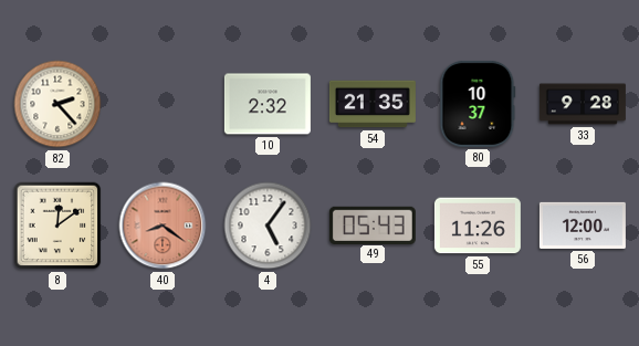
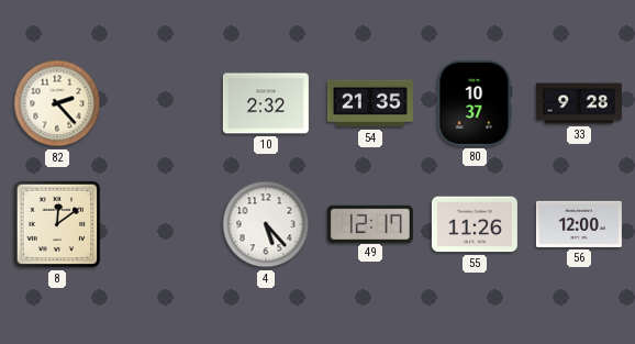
40: 8:21 -> none
4: 5:06 -> 5:23
49: 05:43 -> 12:17
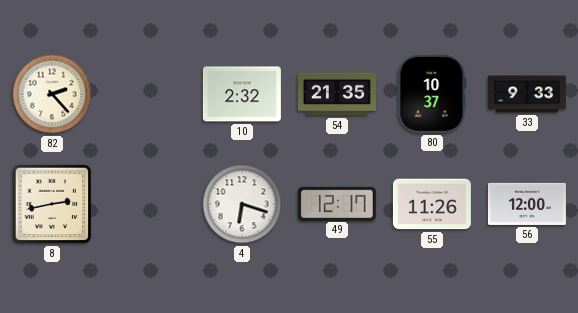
33: 9:28 -> 9:33
8: 12:09 -> 2:43
4: 5:23 -> 6:18
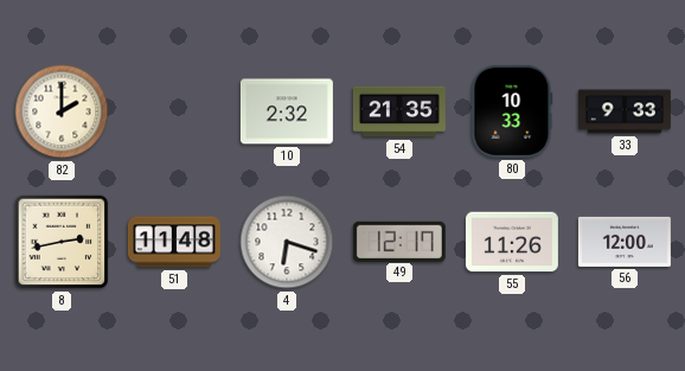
82: 2:23 -> 2:00
80: 10:37 -> 10:33
51: none -> 11:48
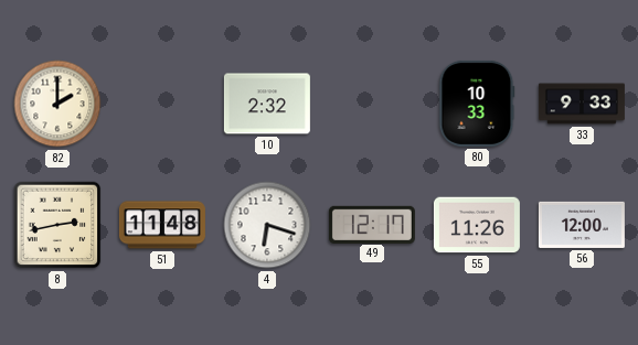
54: 21:35 -> none
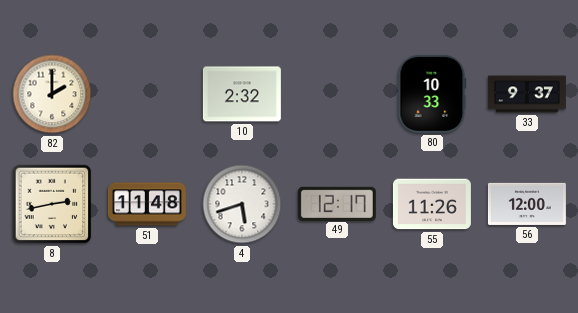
33: 9:33 -> 9:37
4: 6:18 -> 5:42
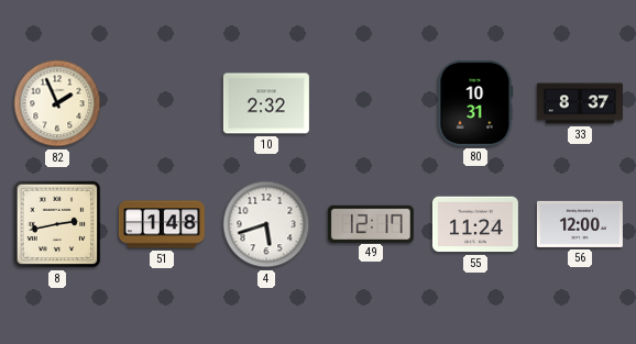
82: 2:00 -> 1:56
80: 10:33 -> 10:31
33: 9:37 -> 8:37
51: 11:48 -> 1:48
55: 11:26 -> 11:24
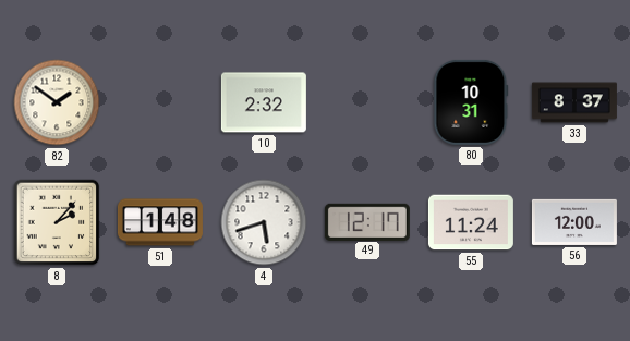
82: 1:56 -> 1:51
8: 2:43 -> 2:07
